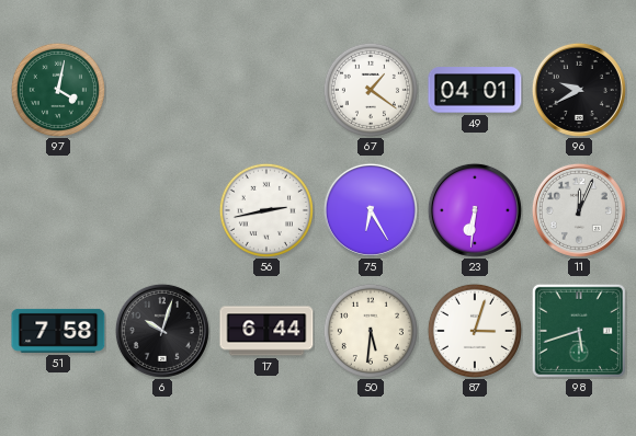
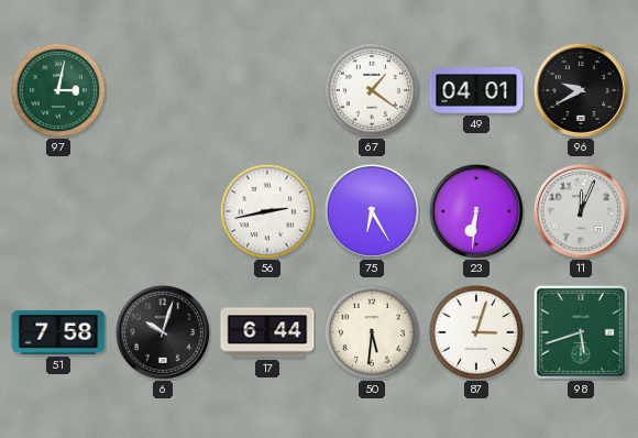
97: 4:02 -> 3:02
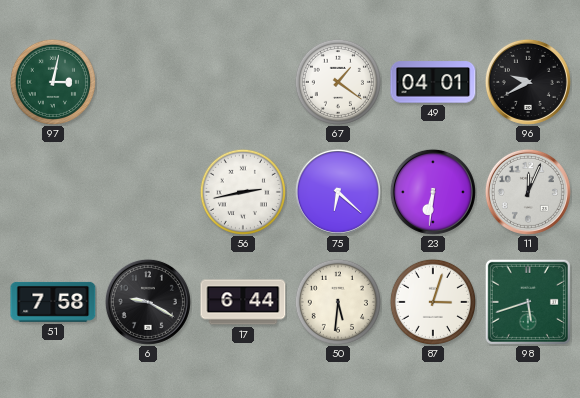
75: 6:25 -> 6:22
6: 10:03 -> 9:20
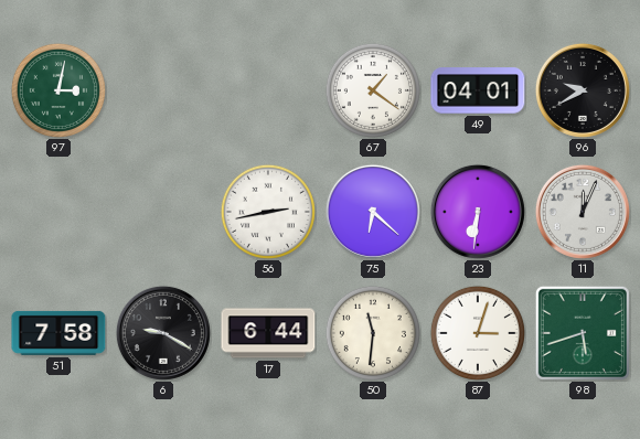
50: 5:31 -> 11:31
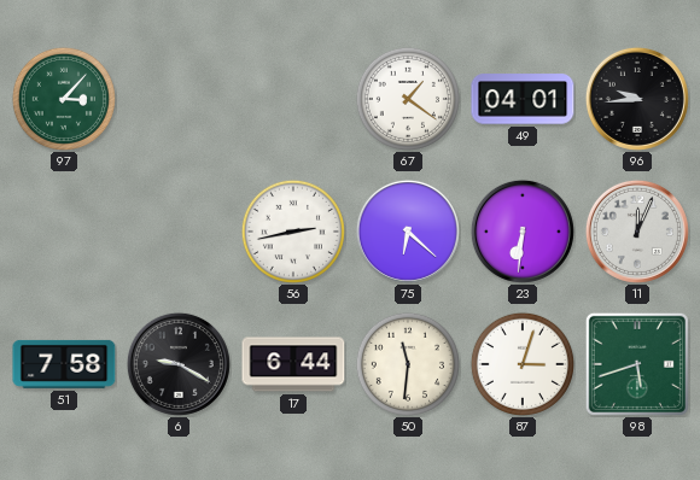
97: 3:02 -> 3:07
96: 9:40 -> 9:44
